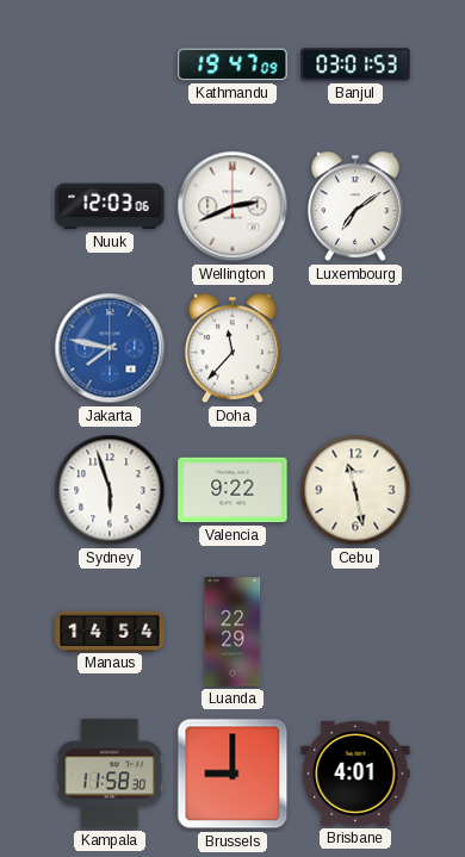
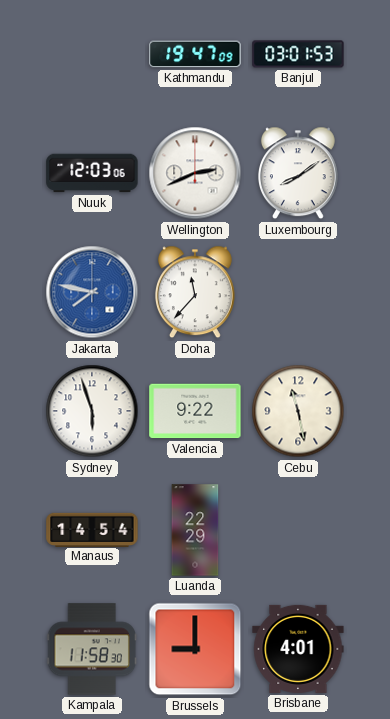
Luxembourg: 7:09 -> 8:09
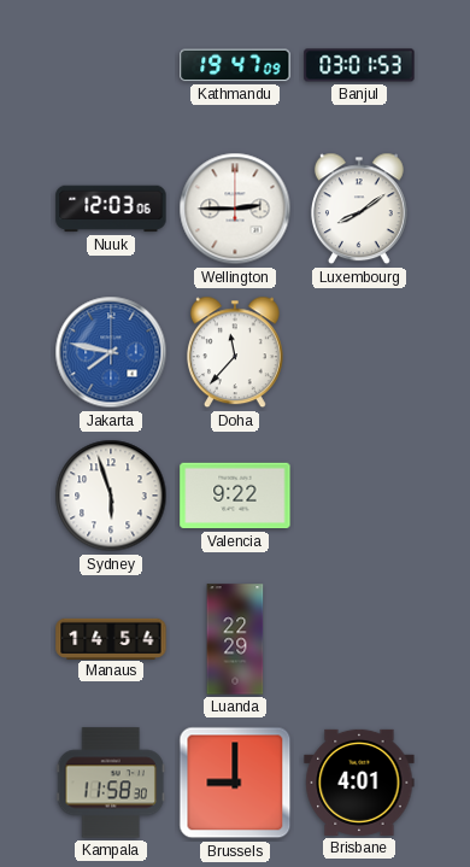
Wellington: 2:41 -> 2:45
Cebu: 11:28 -> none
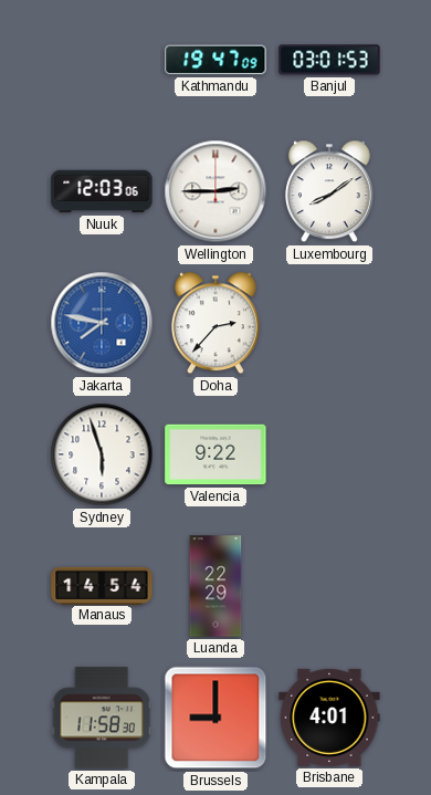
Doha: 11:37 -> 2:37
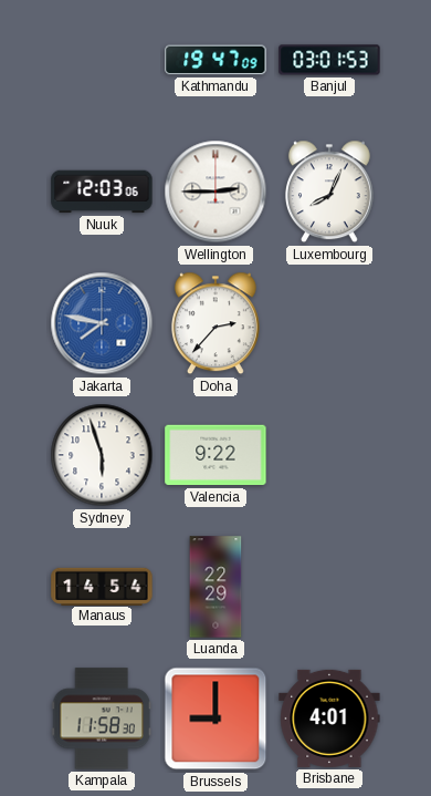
Luxembourg: 8:09 -> 8:04
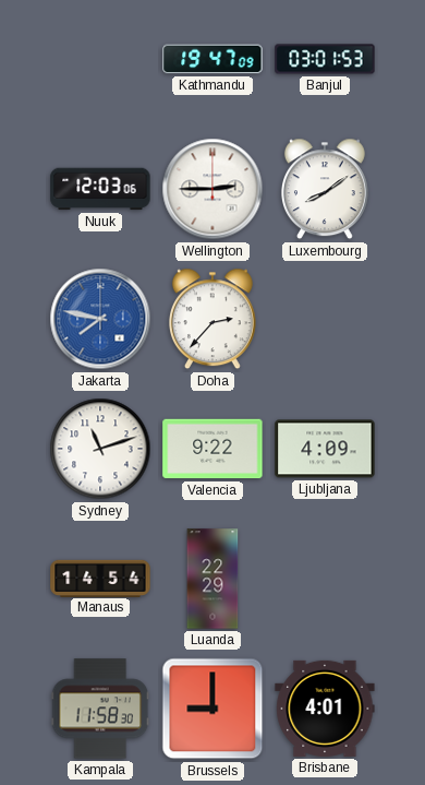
Luxembourg: 8:04 -> 8:09
Sydney: 5:57 -> 11:12
Ljubljana: none -> 4:09
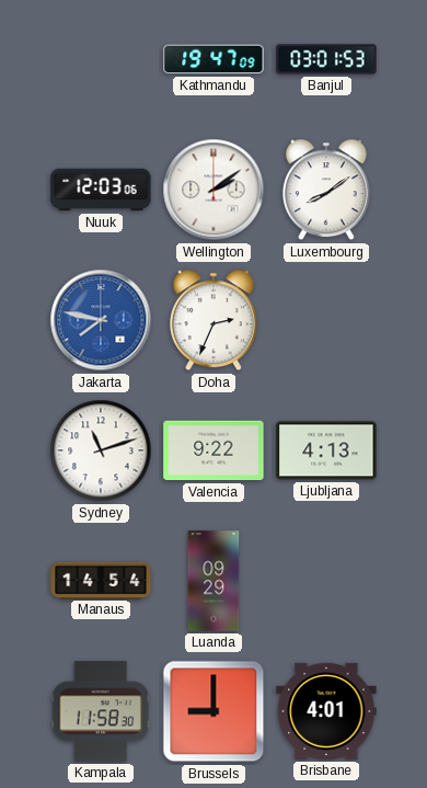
Wellington: 2:45 -> 2:09
Doha: 2:37 -> 2:34
Ljubljana: 4:09 -> 4:13
Luanda: 22:29 -> 09:29
